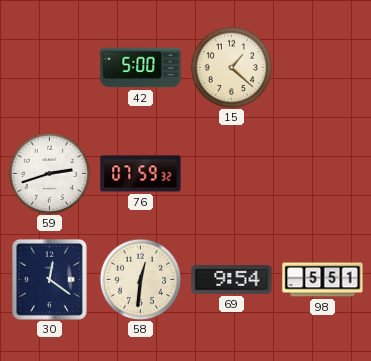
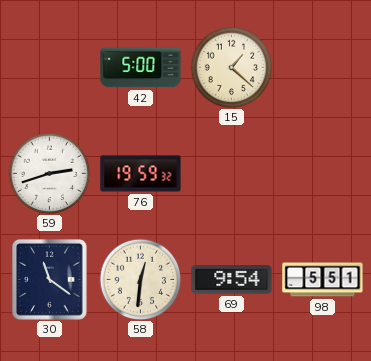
76: 07:59 -> 19:59
30: 12:21 -> 11:21
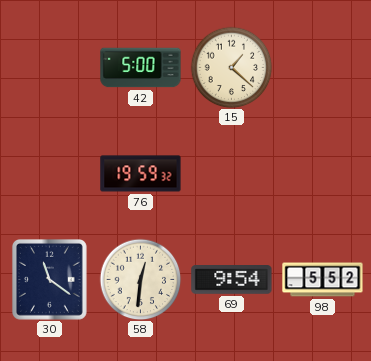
59: 2:42 -> none
98: 5:51 -> 5:52
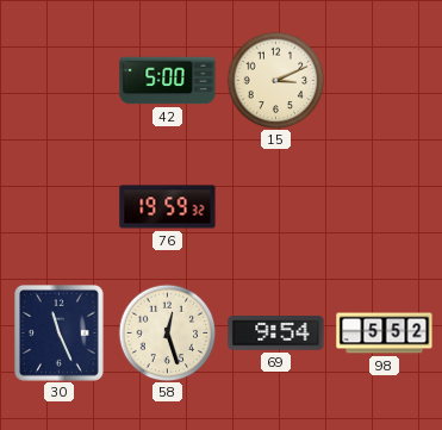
15: 1:22 -> 3:11
30: 11:21 -> 11:26
58: 12:31 -> 12:27
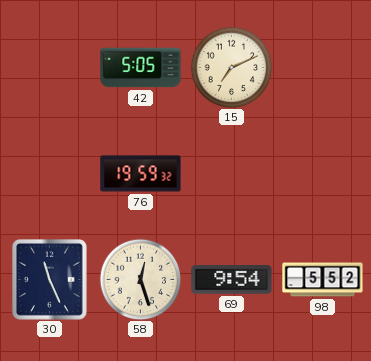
42: 5:00 -> 5:05
15: 3:11 -> 7:11
